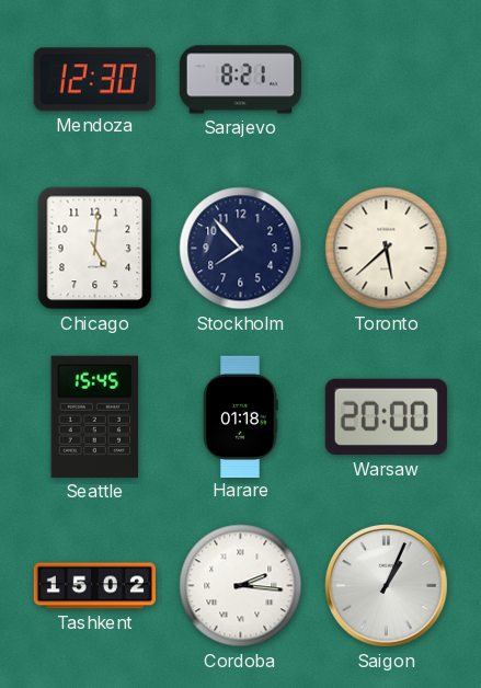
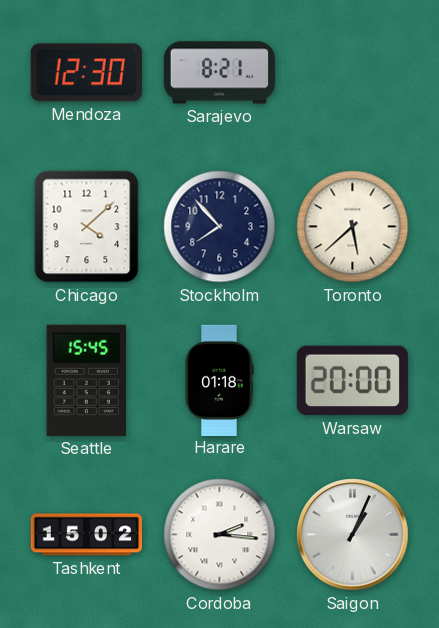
Chicago: 5:01 -> 4:08
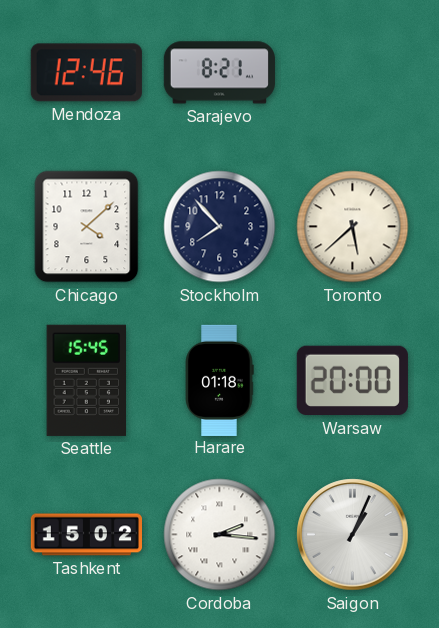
Mendoza: 12:30 -> 12:46
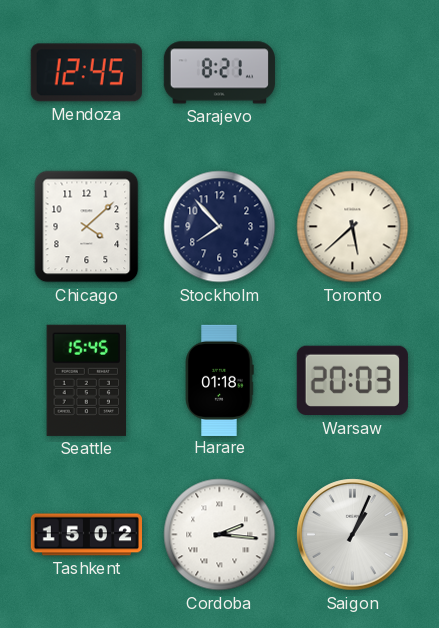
Mendoza: 12:46 -> 12:45
Warsaw: 20:00 -> 20:03
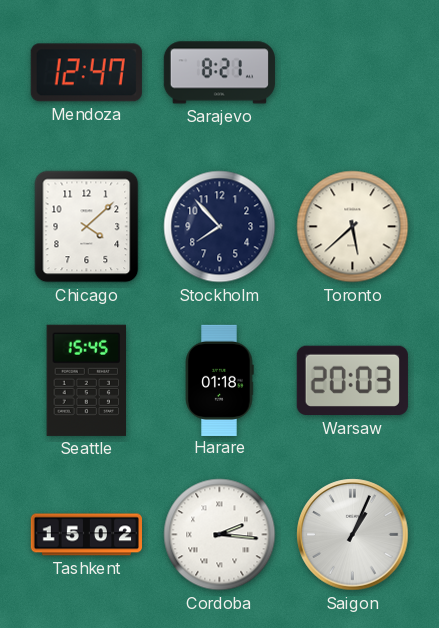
Mendoza: 12:45 -> 12:47
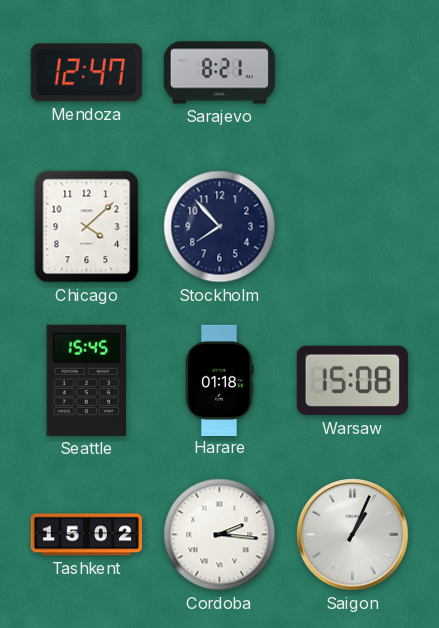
Toronto: 5:38 -> none
Warsaw: 20:03 -> 15:08
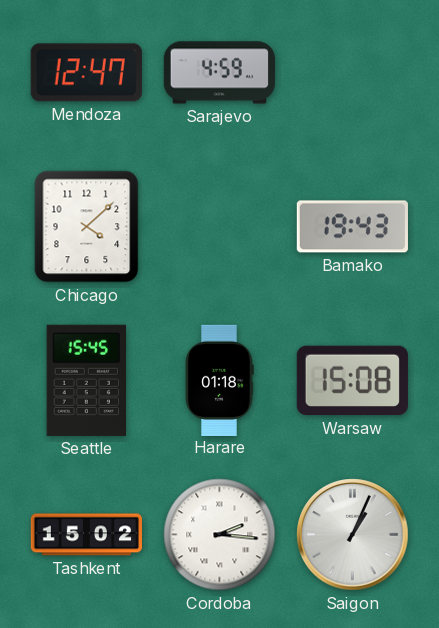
Sarajevo: 8:21 -> 4:59
Stockholm: 7:53 -> none
Bamako: none -> 19:43
